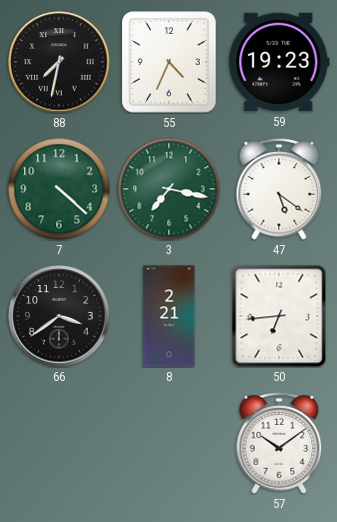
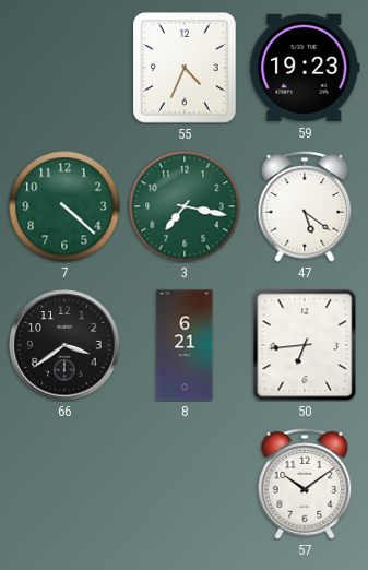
88: 7:32 -> none
8: 2:21 -> 6:21
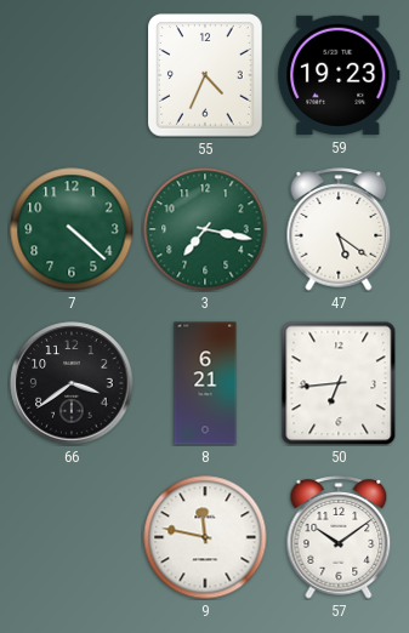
9: none -> 11:47
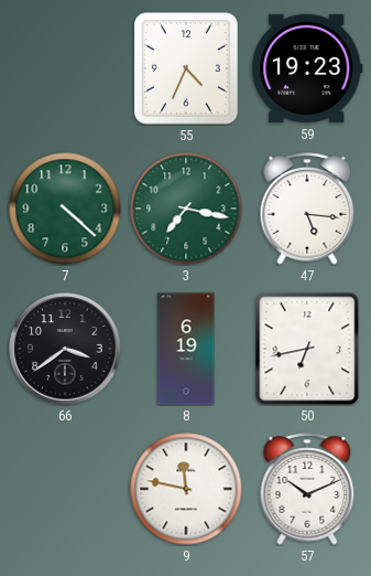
47: 5:21 -> 5:16
8: 6:21 -> 6:19
50: 6:44 -> 6:43
57: 10:09 -> 10:11
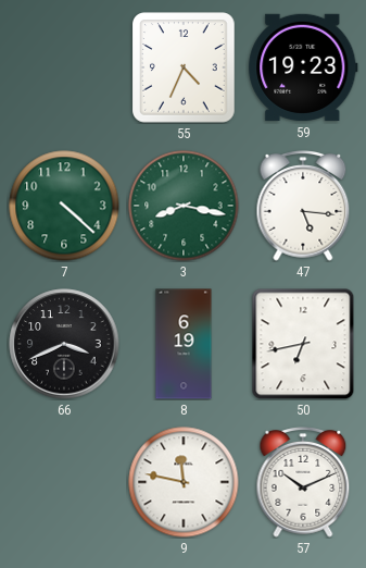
3: 7:17 -> 8:17
66: 3:39 -> 3:41
